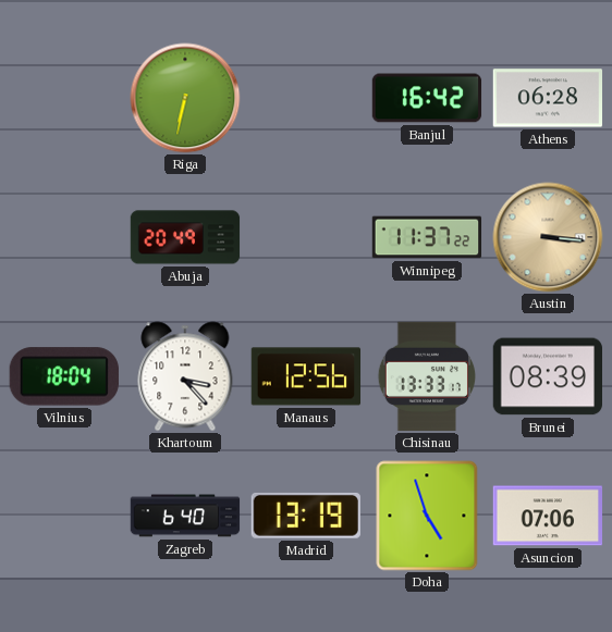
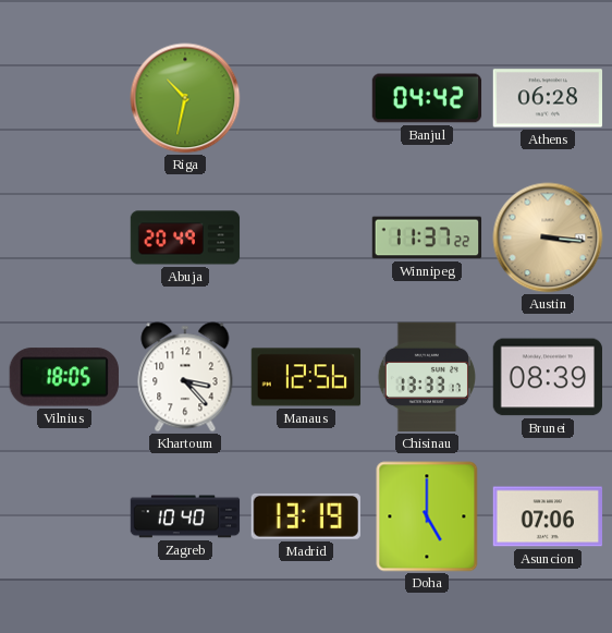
Riga: 6:32 -> 10:32
Banjul: 16:42 -> 04:42
Vilnius: 18:04 -> 18:05
Zagreb: 6:40 -> 10:40
Doha: 4:57 -> 5:00
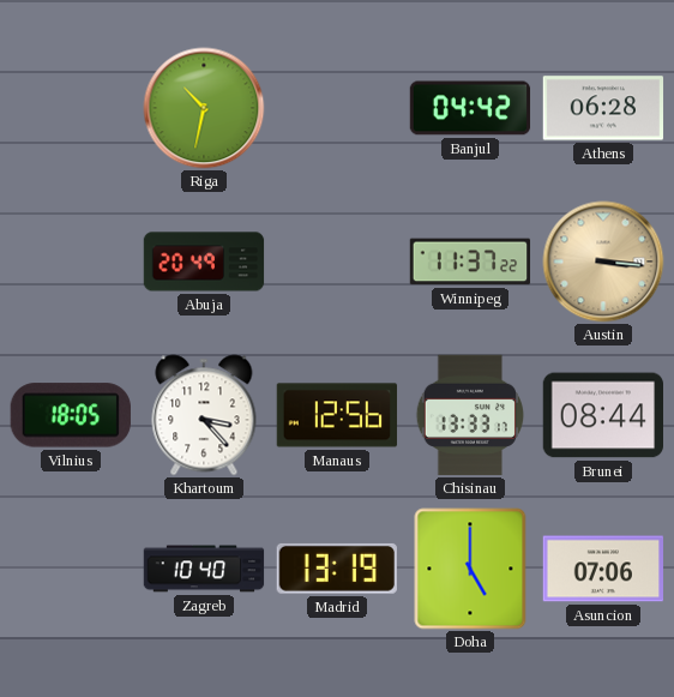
Brunei: 08:39 -> 08:44
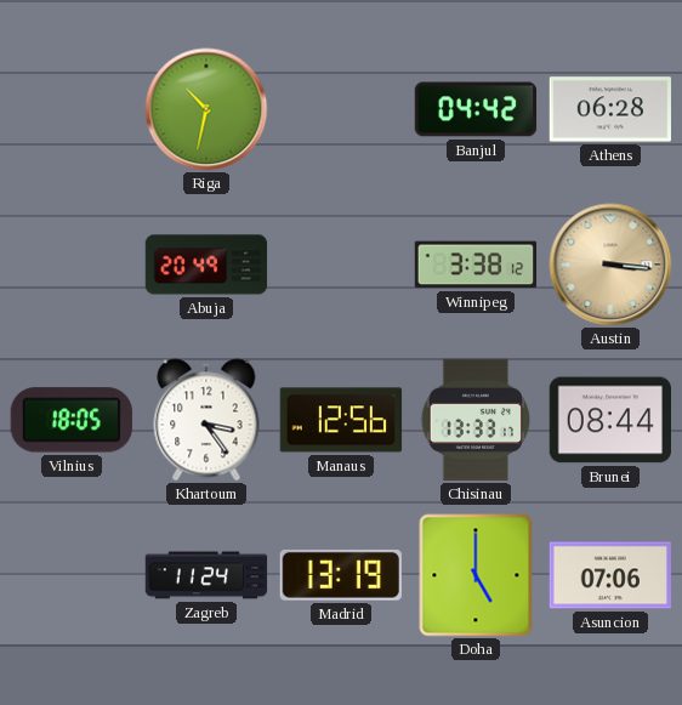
Winnipeg: 11:37 -> 3:38
Khartoum: 3:23 -> 3:24
Zagreb: 10:40 -> 11:24
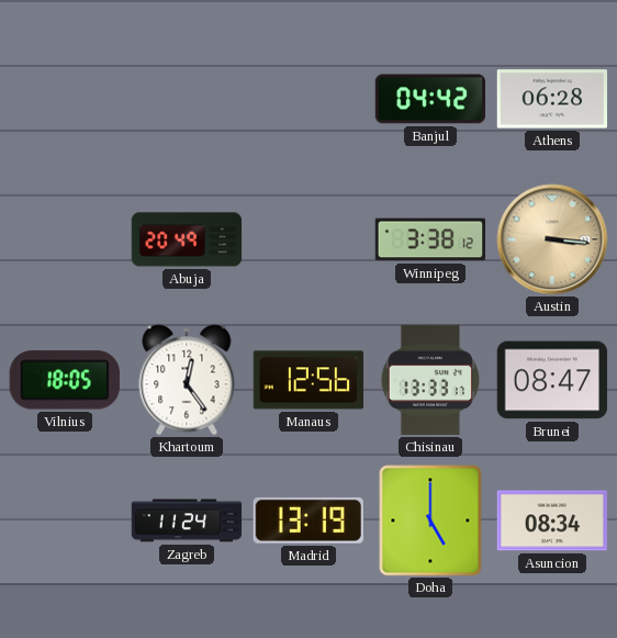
Riga: 10:32 -> none
Khartoum: 3:24 -> 12:24
Brunei: 08:44 -> 08:47
Asuncion: 07:06 -> 08:34
